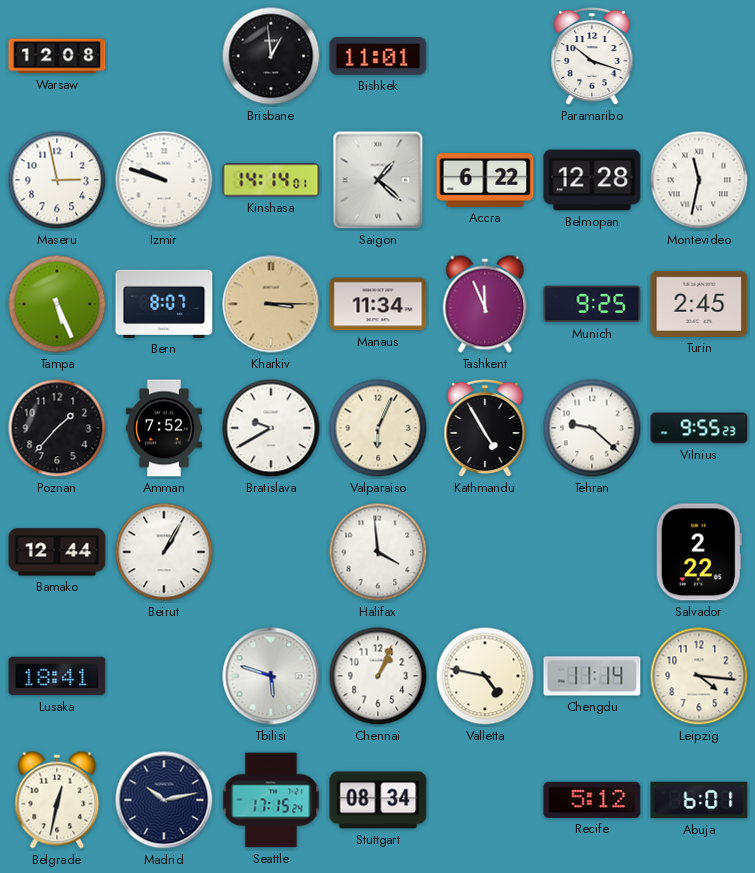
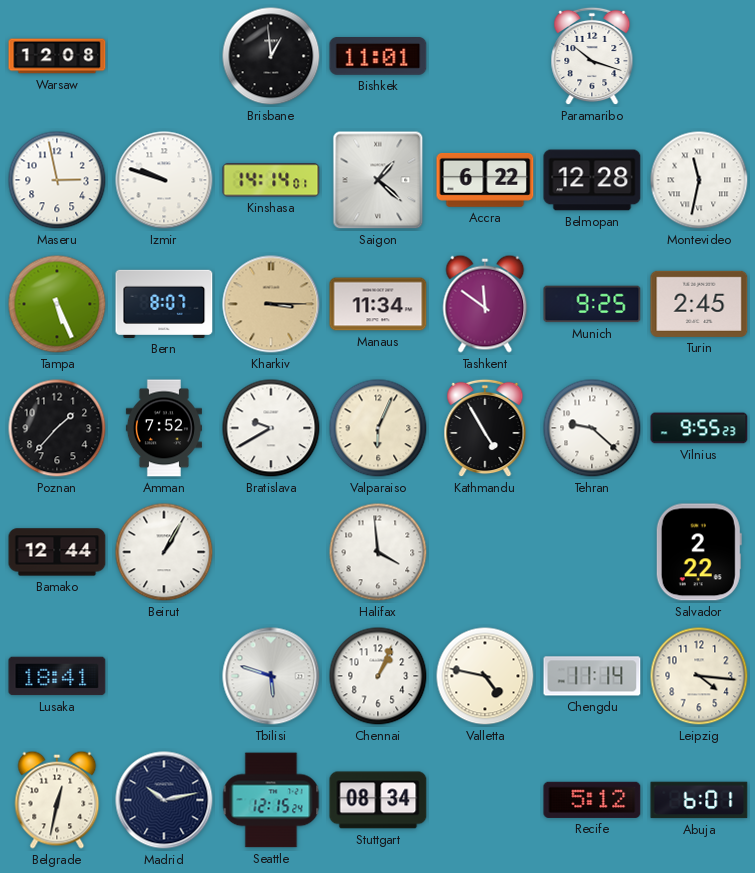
Tashkent: 11:56 -> 11:51
Seattle: 17:15 -> 12:15
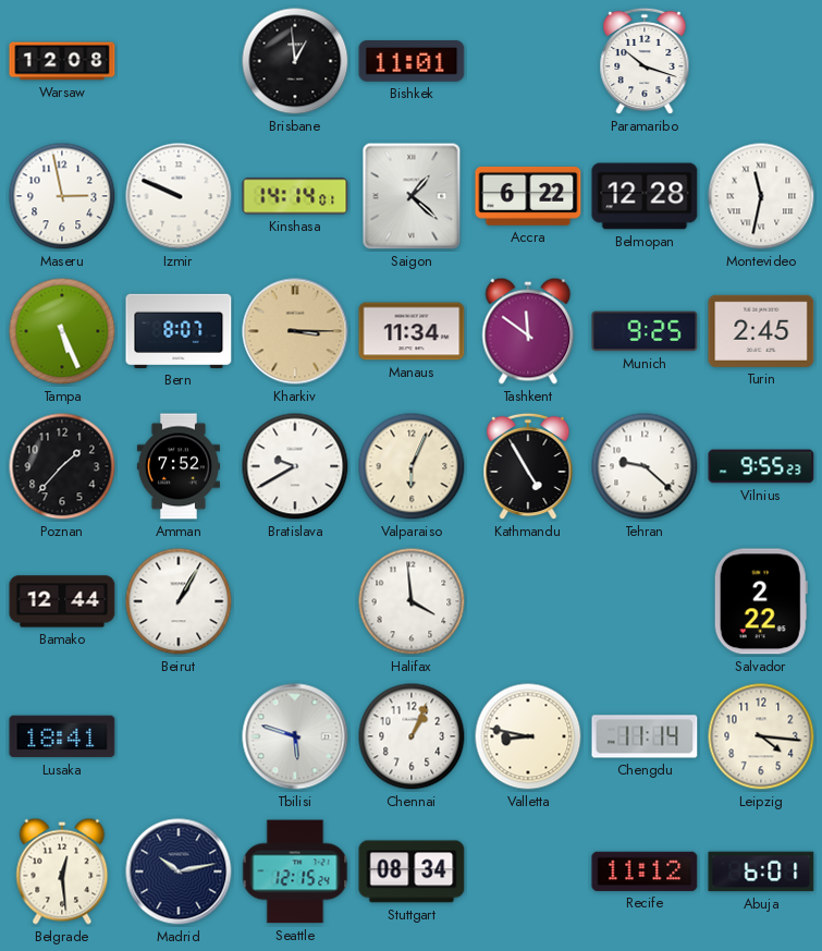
Izmir: 9:48 -> 9:49
Valletta: 4:47 -> 8:47
Belgrade: 12:32 -> 12:29
Recife: 5:12 -> 11:12
